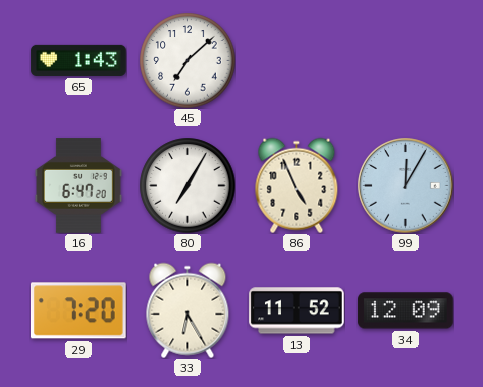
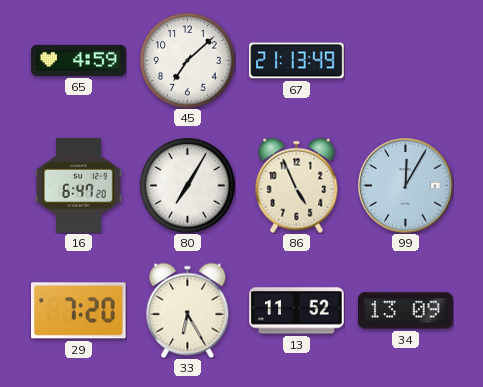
65: 1:43 -> 4:59
67: none -> 21:13
34: 12:09 -> 13:09
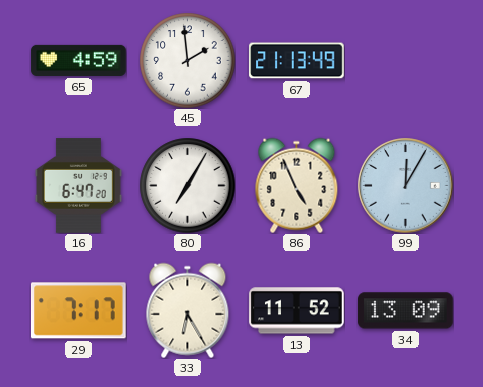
45: 7:08 -> 1:59
29: 7:20 -> 7:17
